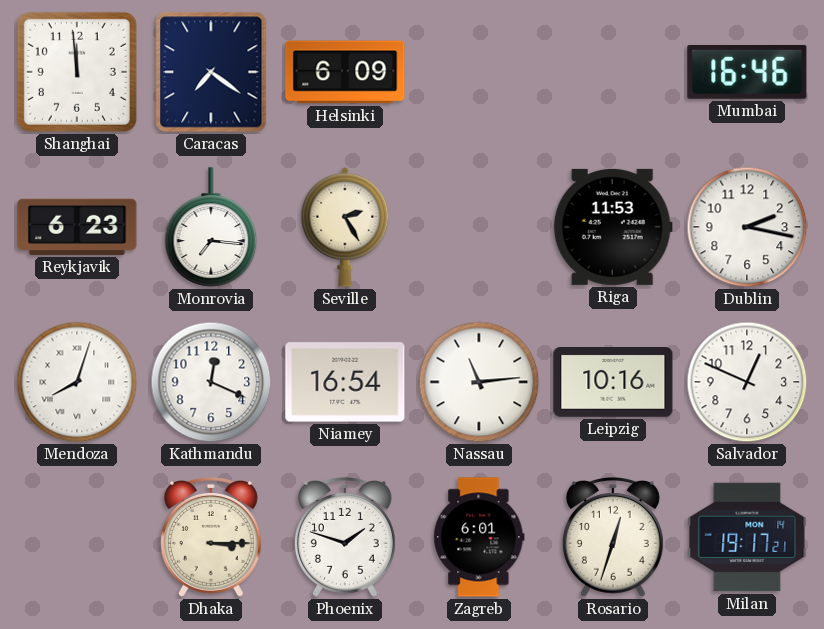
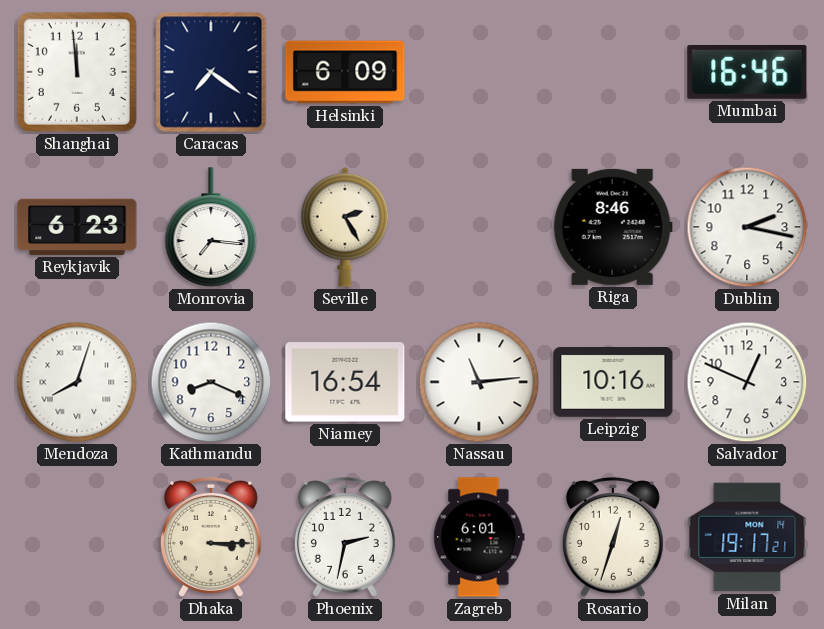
Riga: 11:53 -> 8:46
Kathmandu: 12:19 -> 8:19
Phoenix: 1:48 -> 2:32
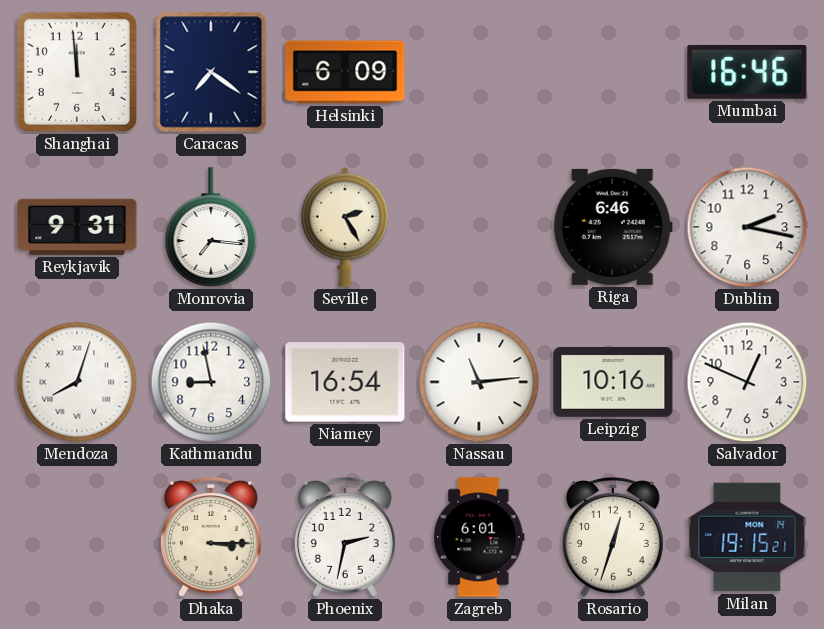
Reykjavik: 6:23 -> 9:31
Riga: 8:46 -> 6:46
Kathmandu: 8:19 -> 8:58
Milan: 19:17 -> 19:15
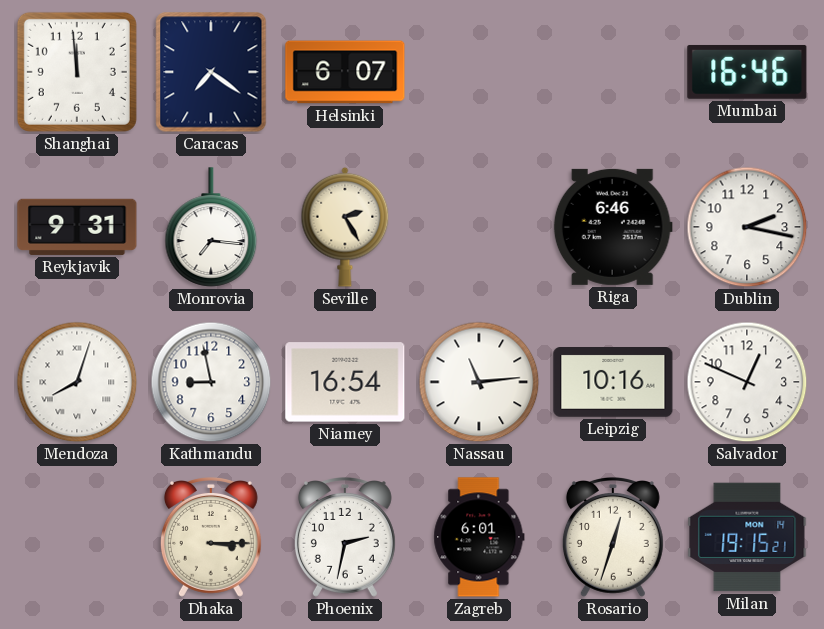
Helsinki: 6:09 -> 6:07
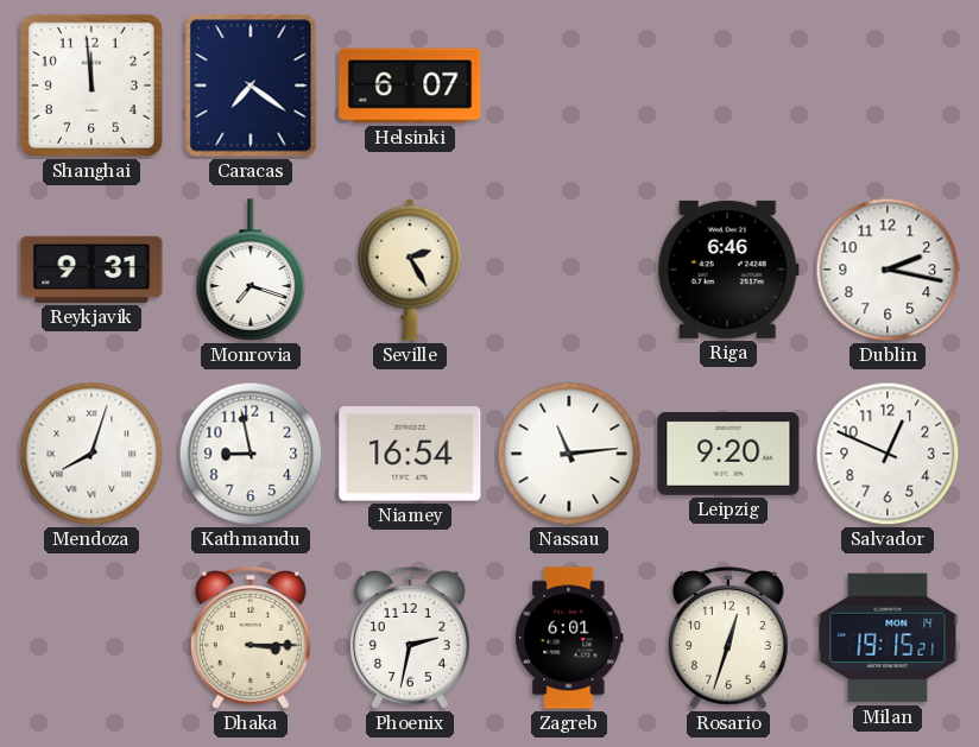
Mumbai: 16:46 -> none
Monrovia: 7:16 -> 7:18
Leipzig: 10:16 -> 9:20
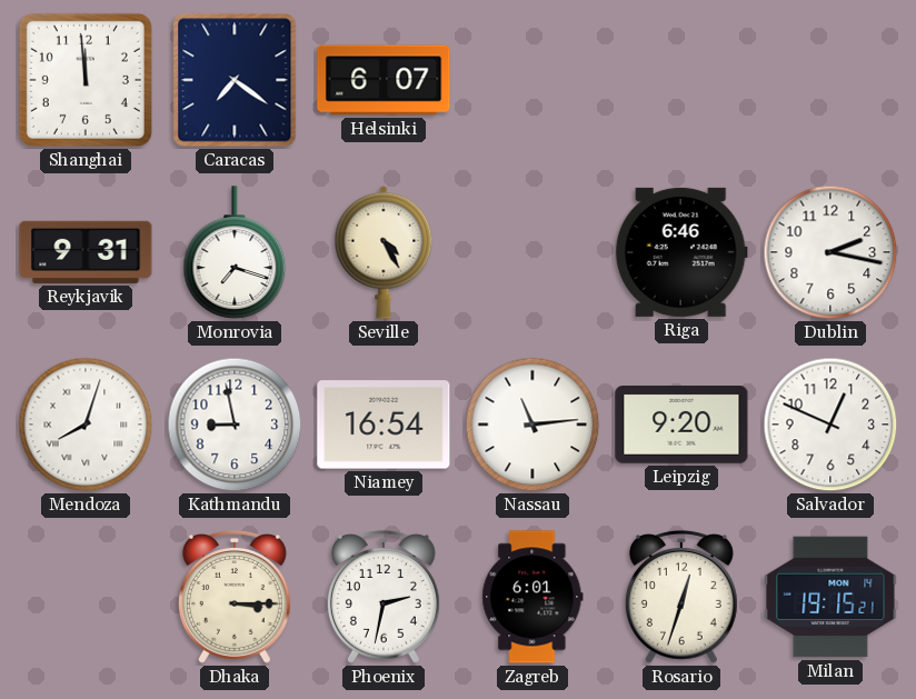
Seville: 2:25 -> 4:25
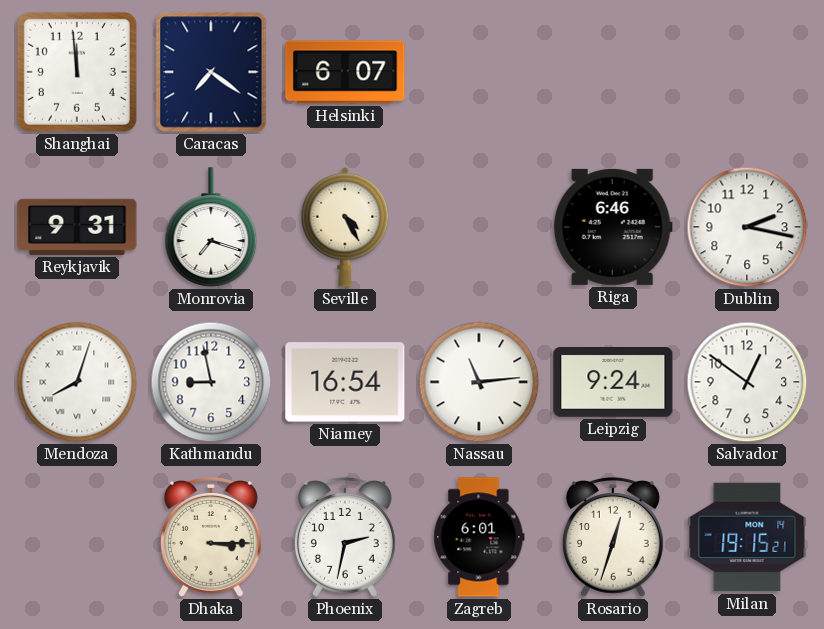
Leipzig: 9:20 -> 9:24
Salvador: 12:49 -> 12:51
